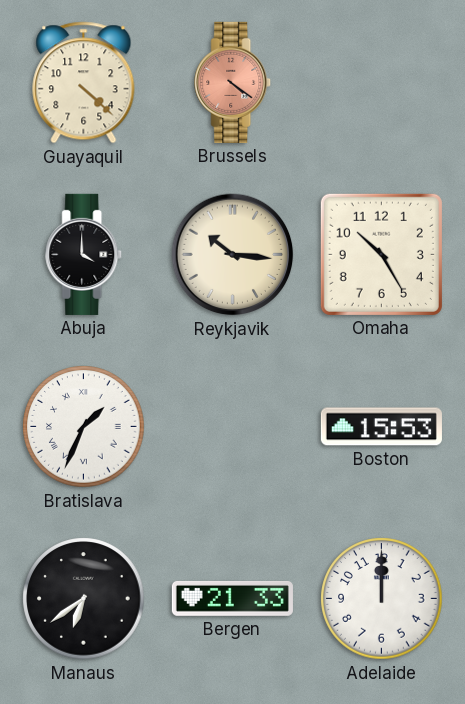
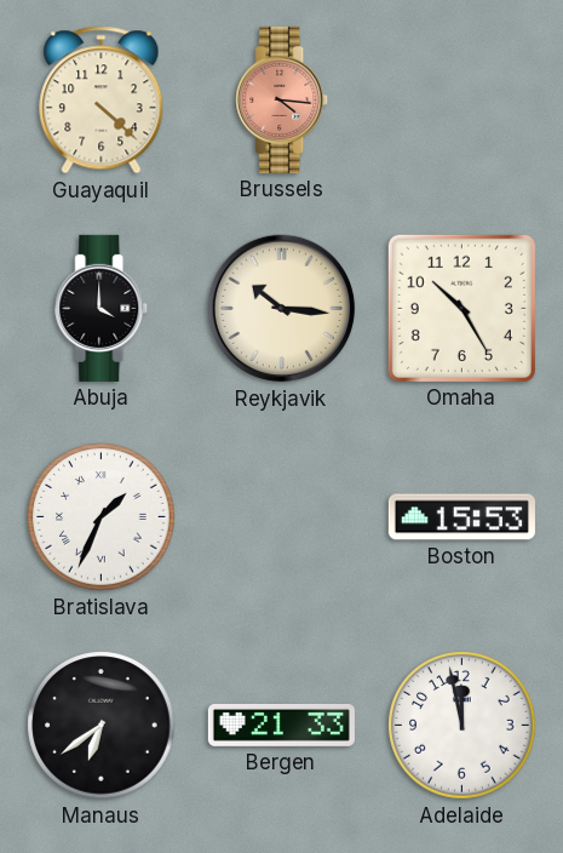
Brussels: 4:21 -> 4:16
Adelaide: 12:00 -> 11:58
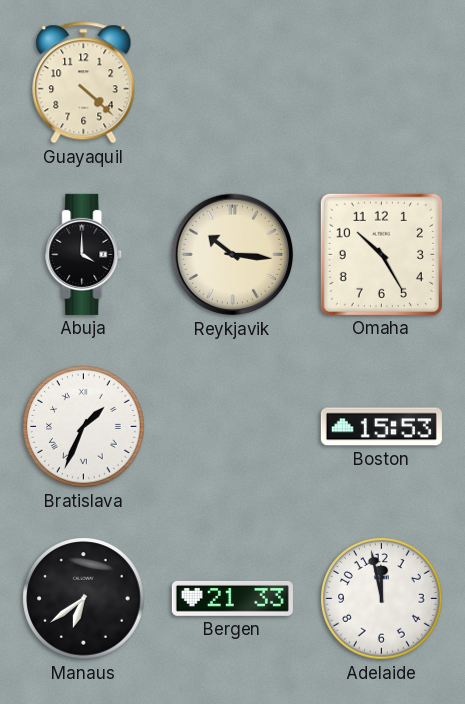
Brussels: 4:16 -> none
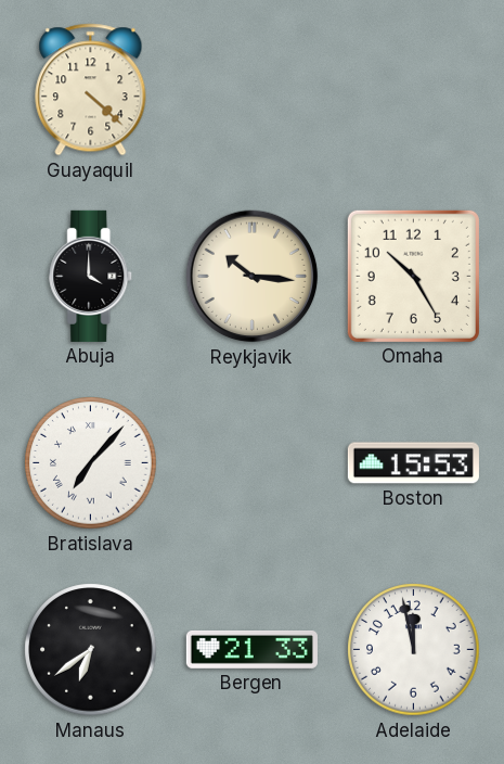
Bratislava: 1:34 -> 7:07
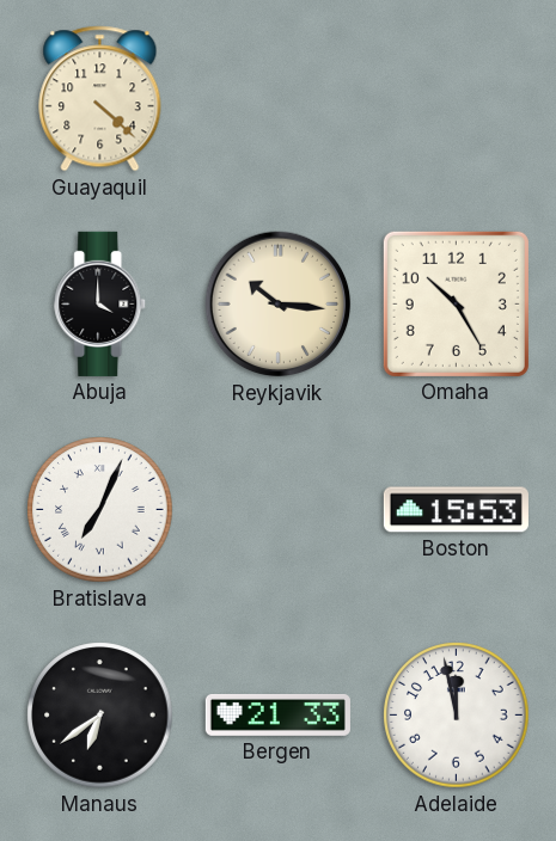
Bratislava: 7:07 -> 7:04
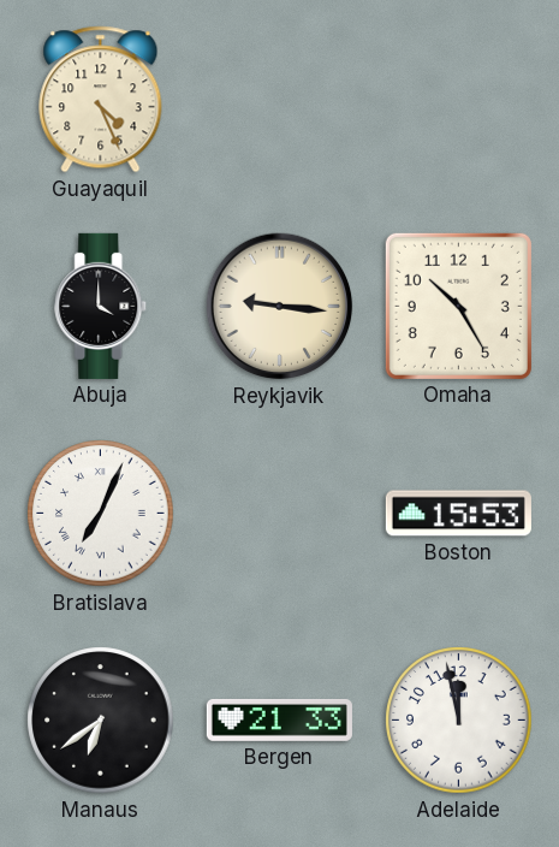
Guayaquil: 4:22 -> 4:26
Reykjavik: 10:16 -> 9:16
